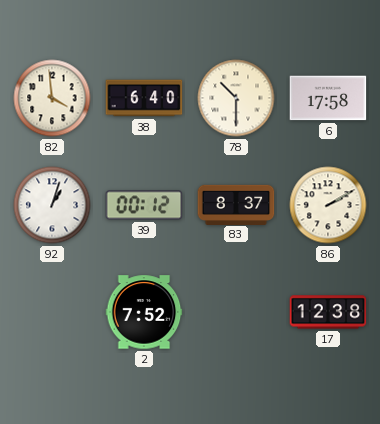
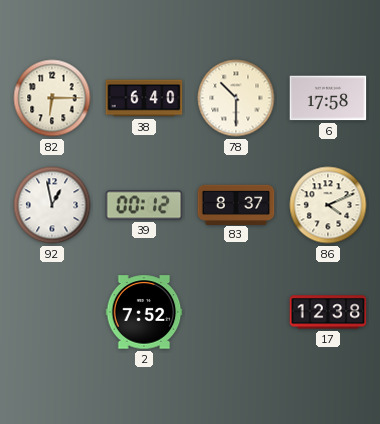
82: 3:59 -> 6:15
92: 1:03 -> 12:58
86: 2:10 -> 4:11
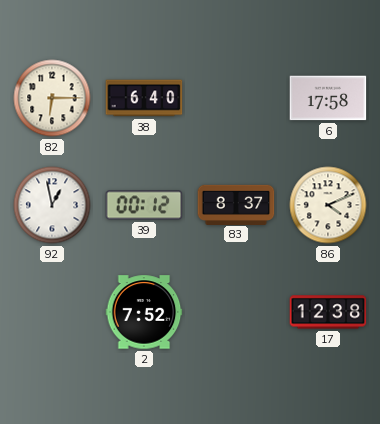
78: 10:30 -> none
